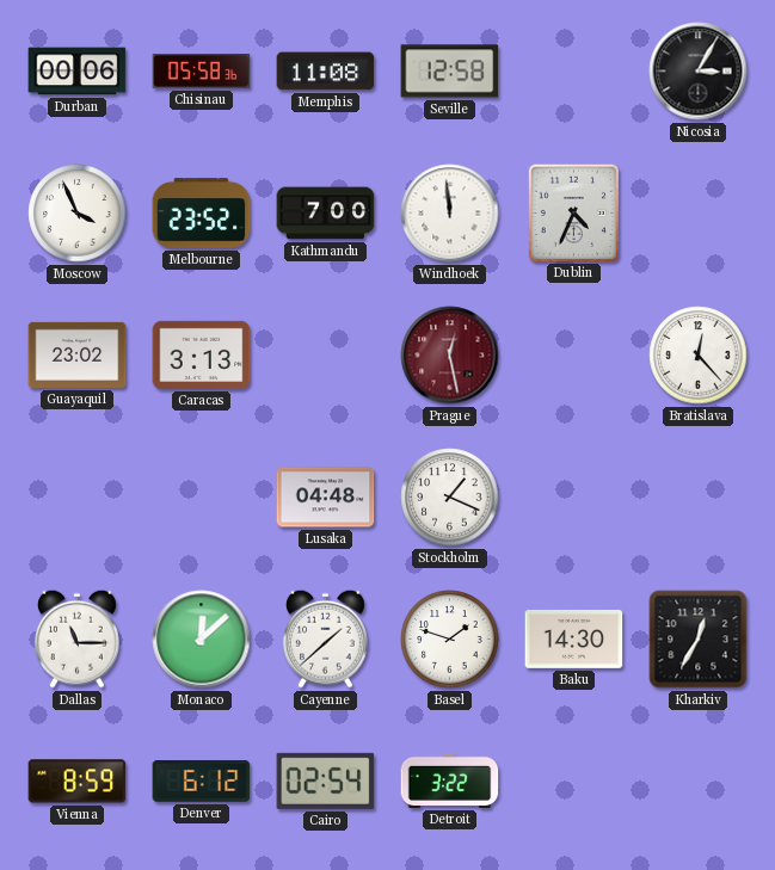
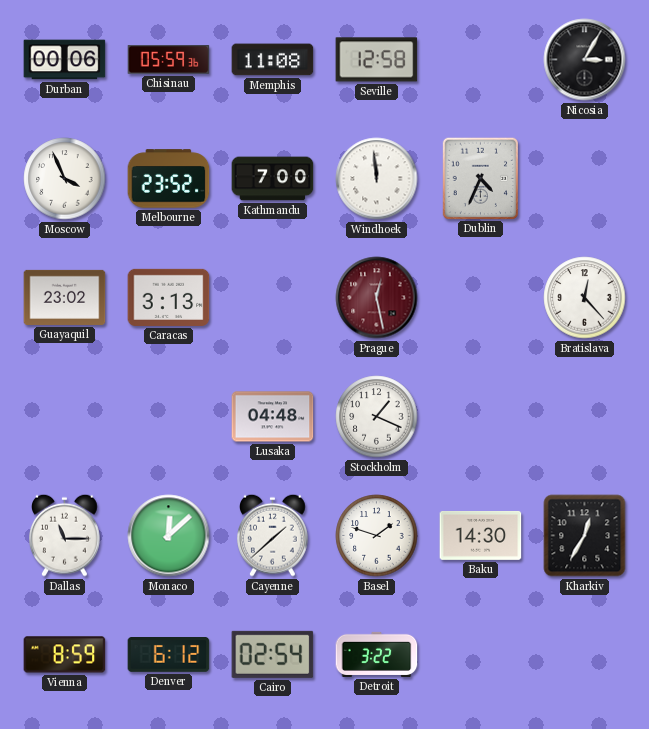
Chisinau: 05:58 -> 05:59
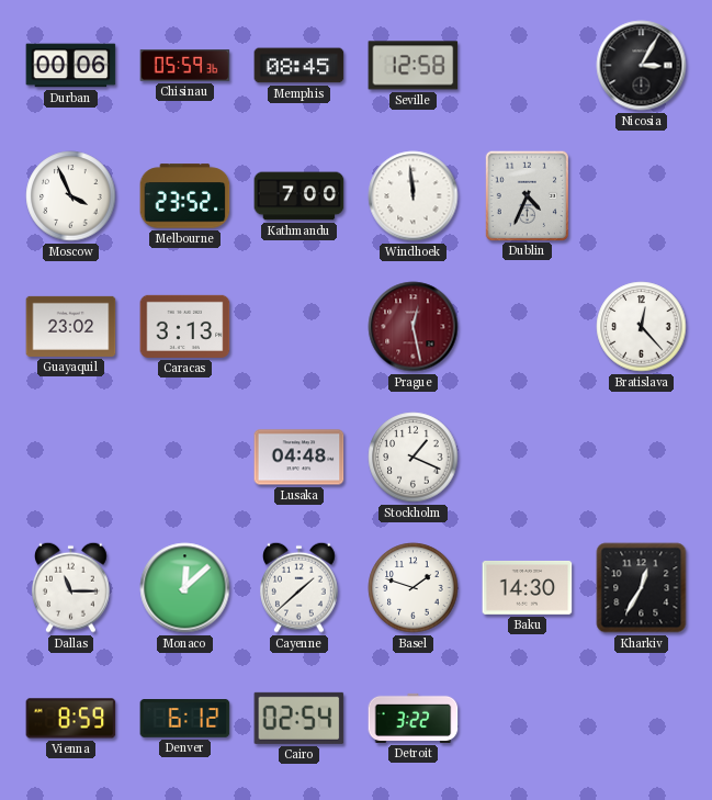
Memphis: 11:08 -> 08:45
